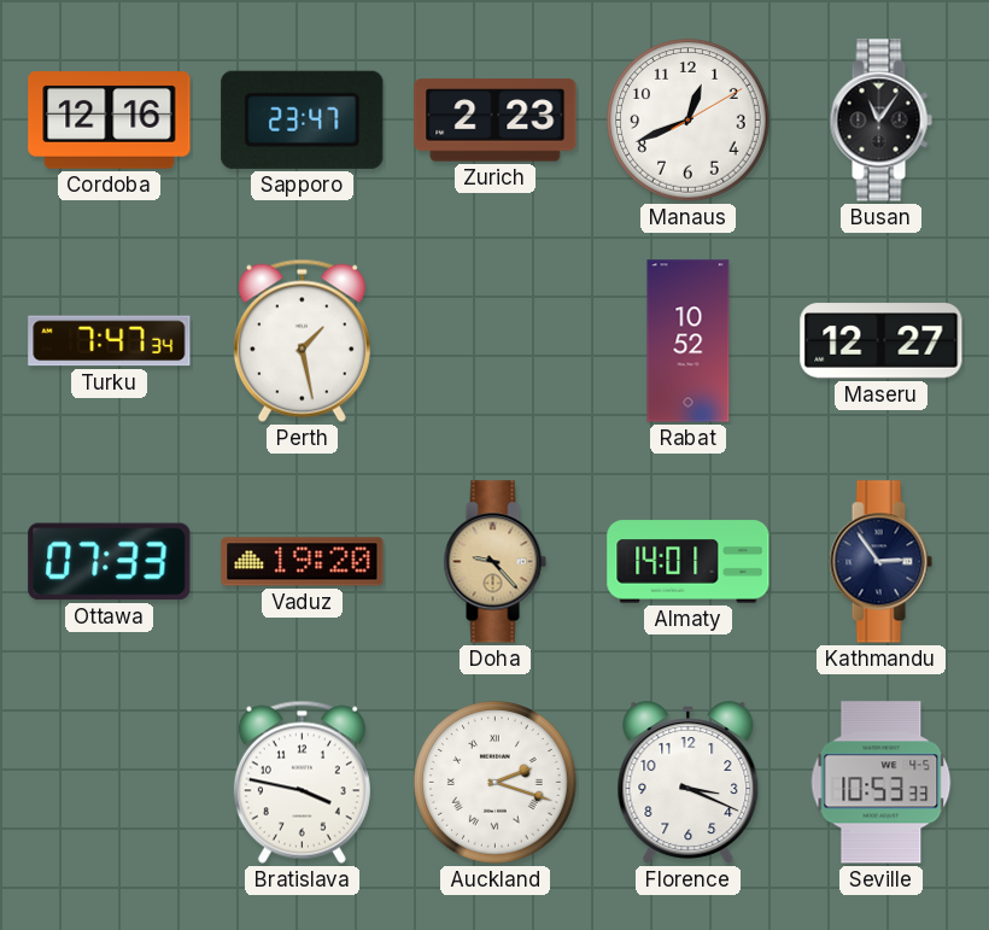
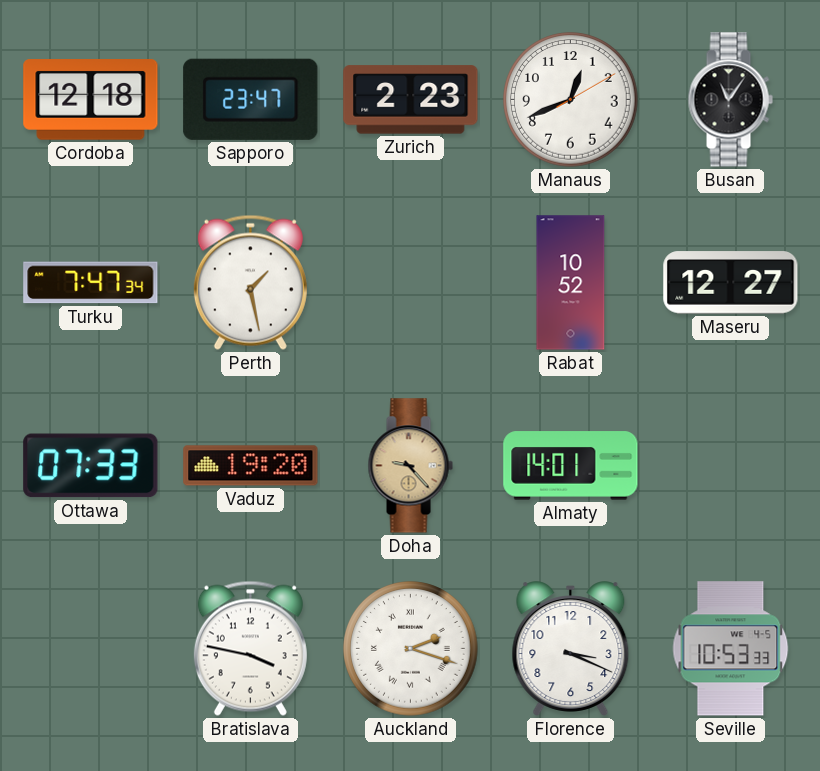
Cordoba: 12:16 -> 12:18
Kathmandu: 2:54 -> none
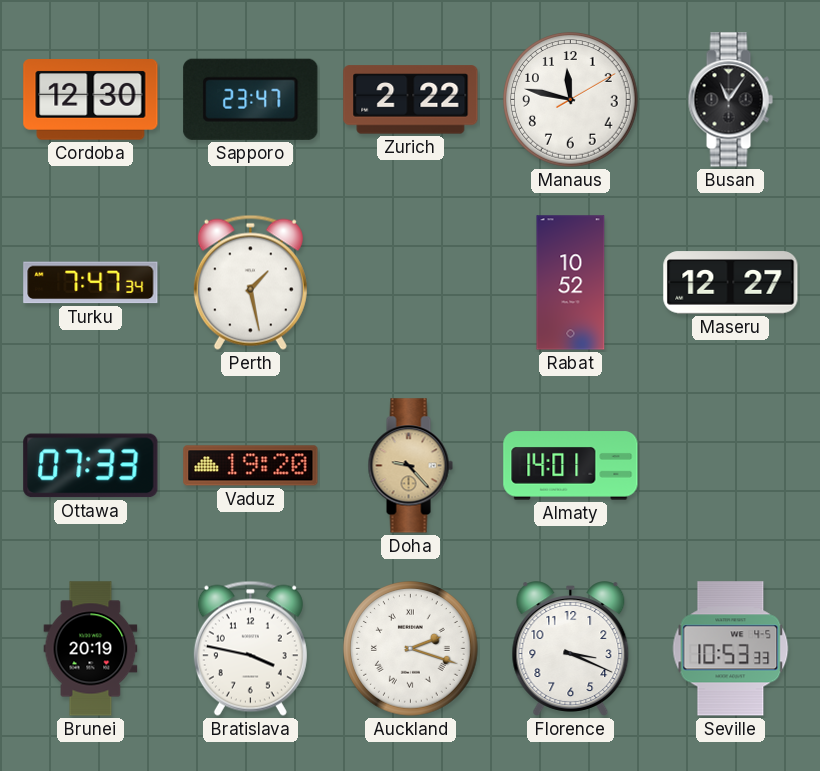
Cordoba: 12:18 -> 12:30
Zurich: 2:23 -> 2:22
Manaus: 12:41 -> 11:47
Brunei: none -> 20:19
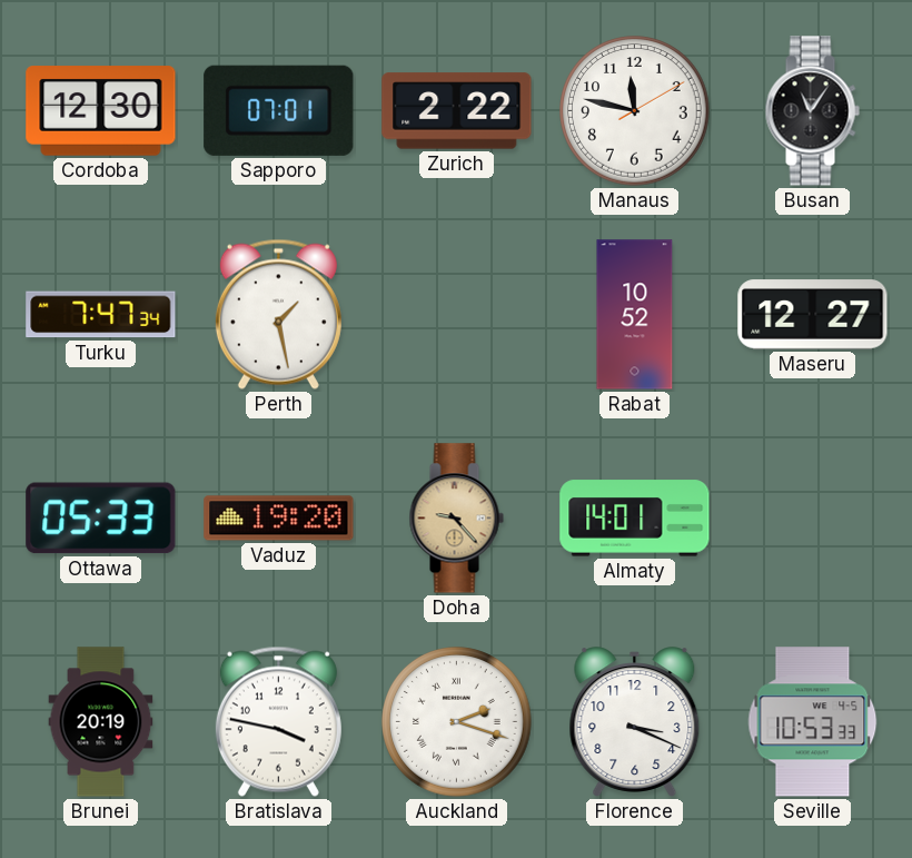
Sapporo: 23:47 -> 07:01
Ottawa: 07:33 -> 05:33
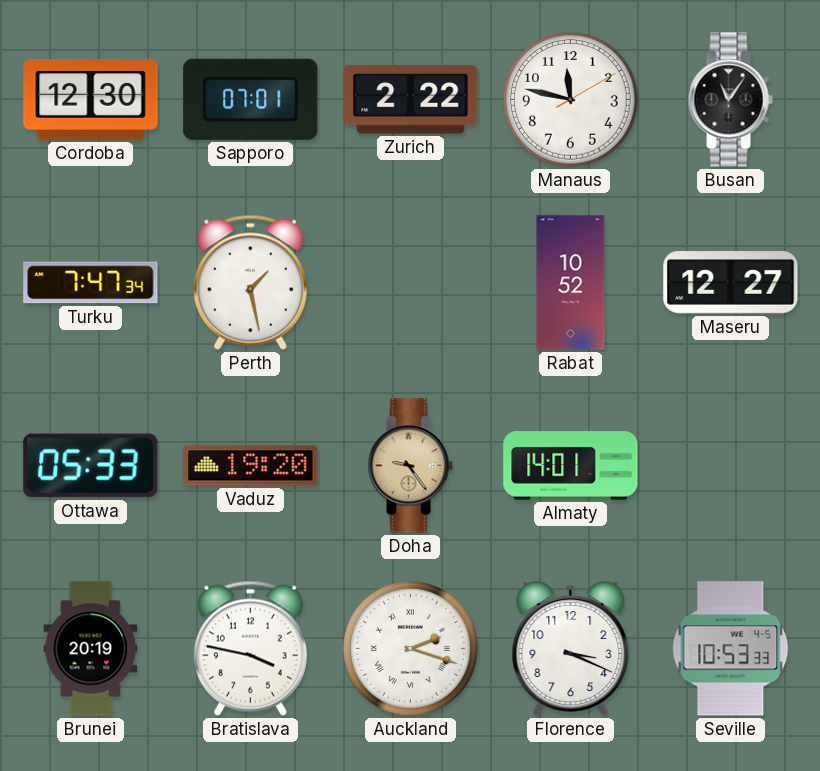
Doha: 9:23 -> 9:24
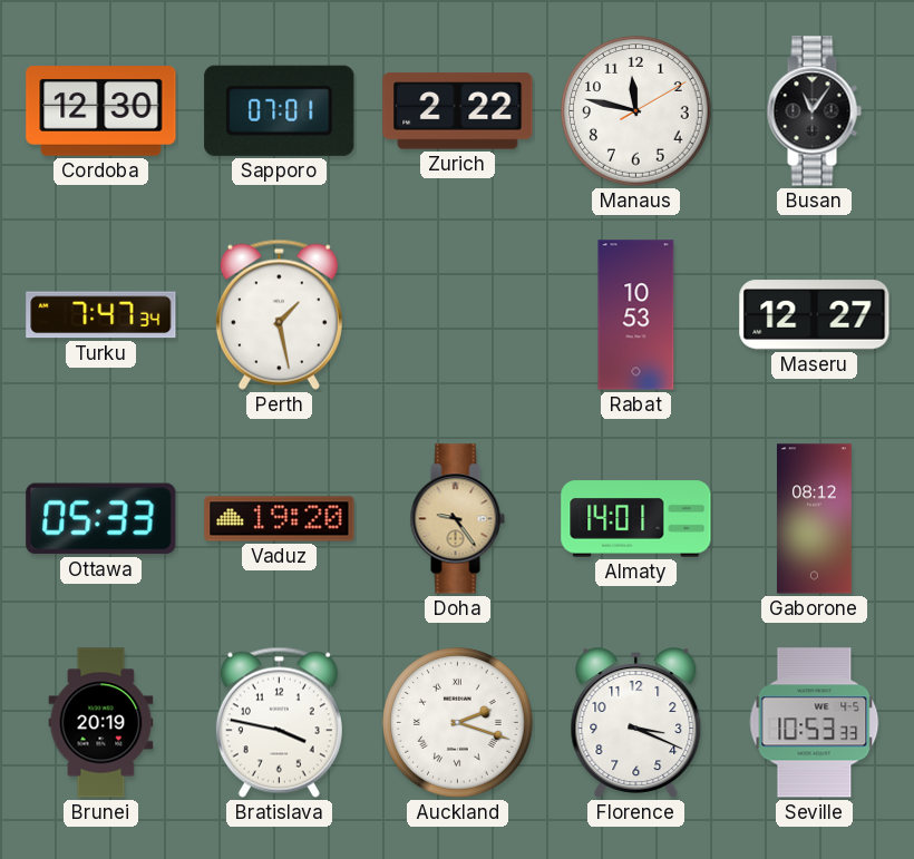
Rabat: 10:52 -> 10:53
Gaborone: none -> 08:12
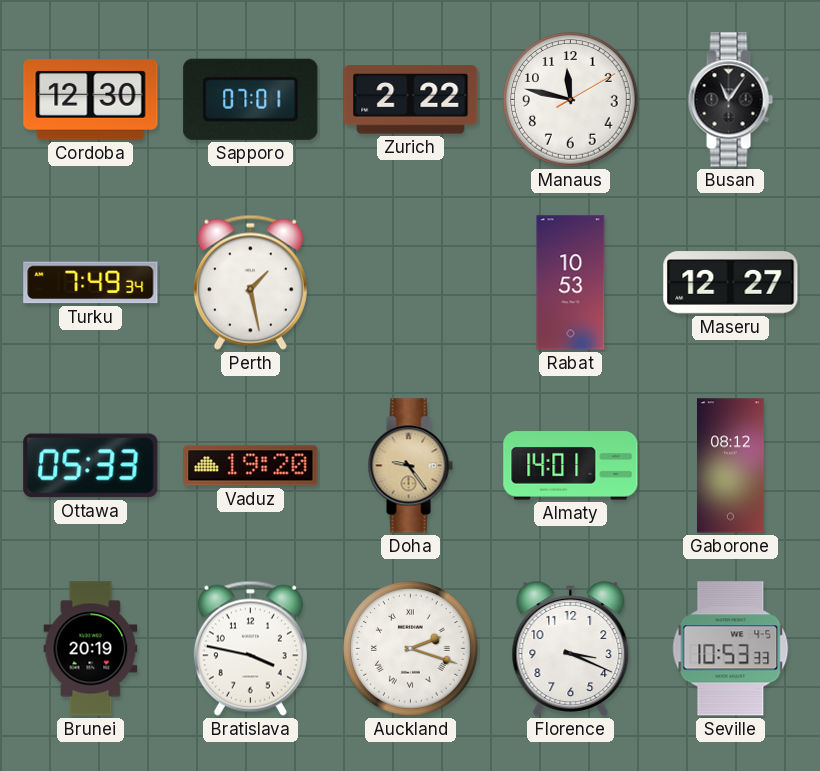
Turku: 7:47 -> 7:49
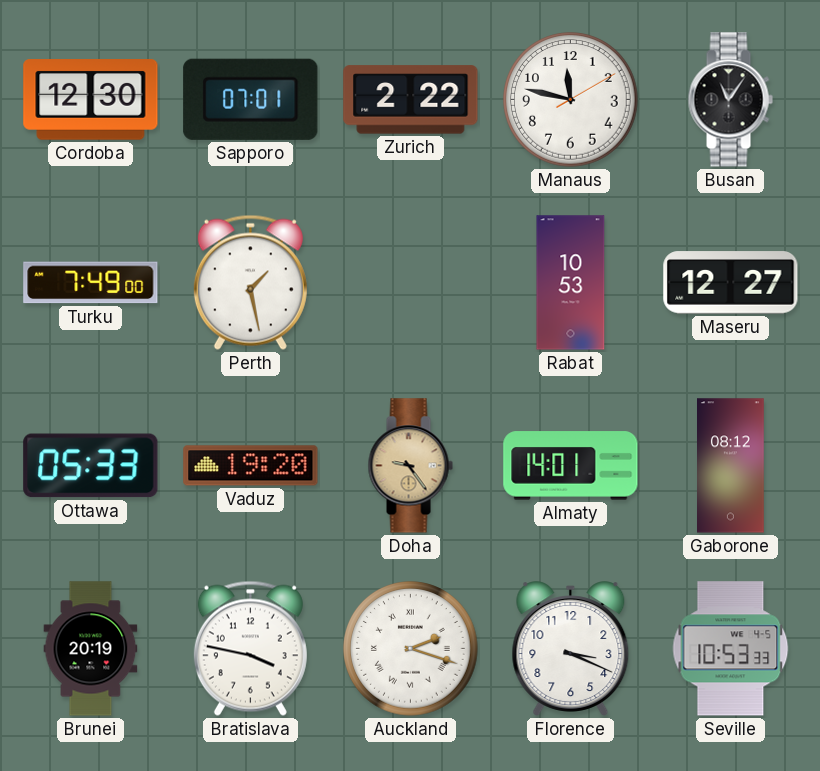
Turku: 7:49:34 -> 7:49:00
